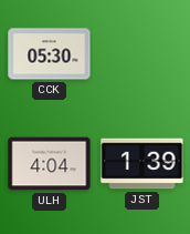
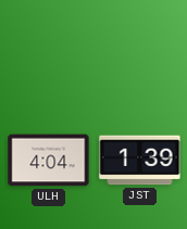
CCK: 05:30 -> none
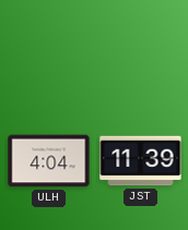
JST: 1:39 -> 11:39
